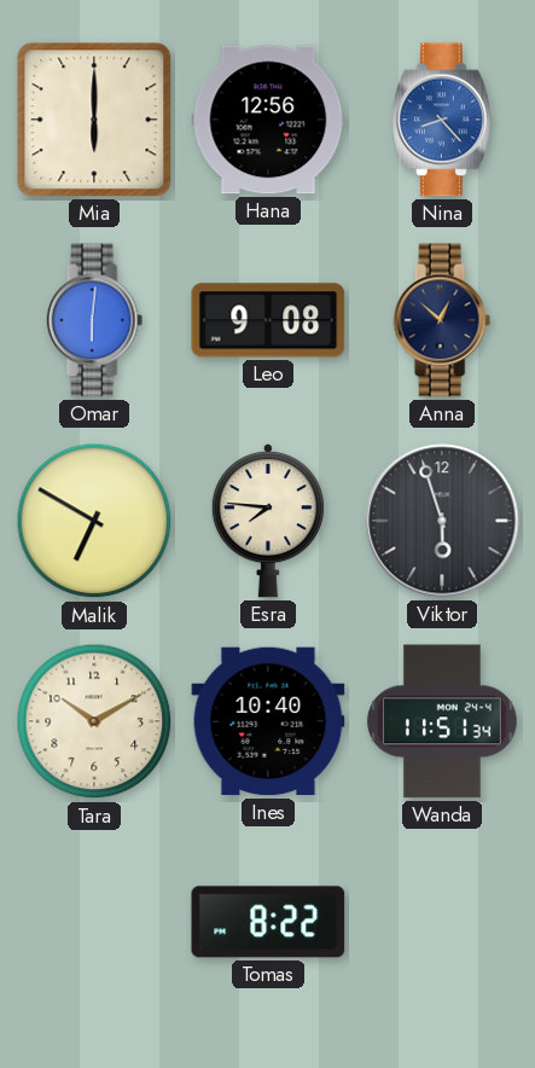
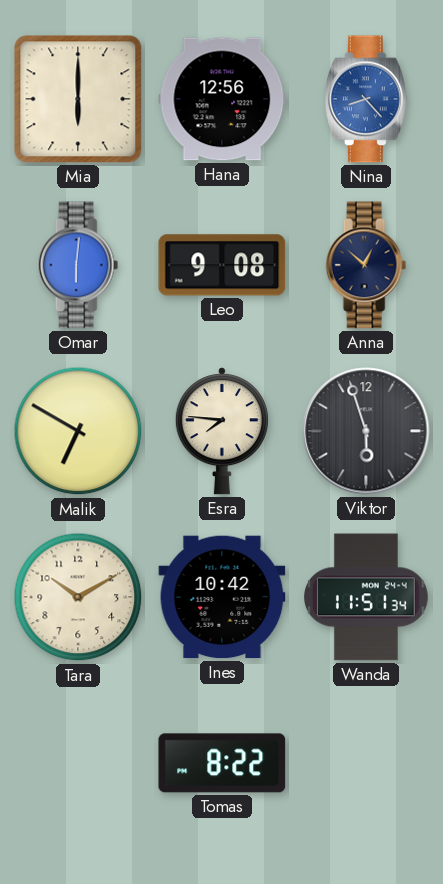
Ines: 10:40 -> 10:42
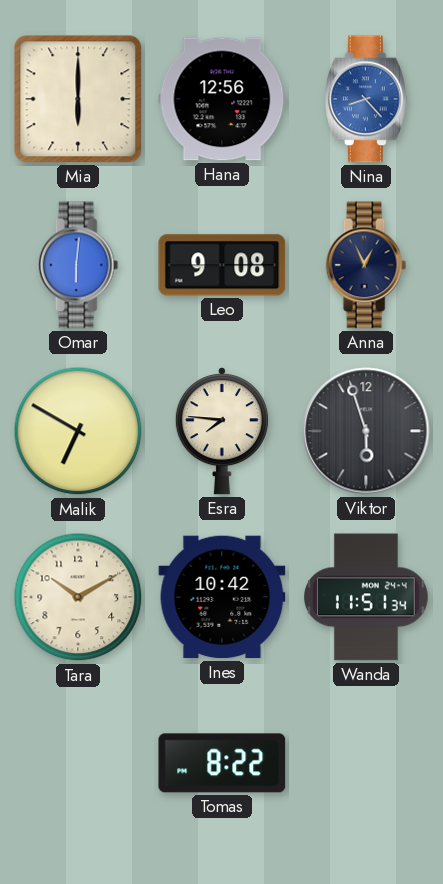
Anna: 12:52 -> 12:56
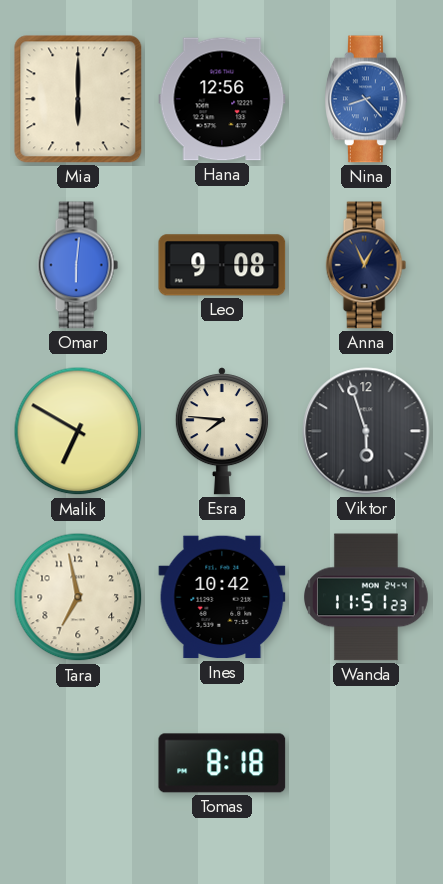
Tara: 10:10 -> 6:58
Wanda: 11:51:34 -> 11:51:23
Tomas: 8:22 -> 8:18
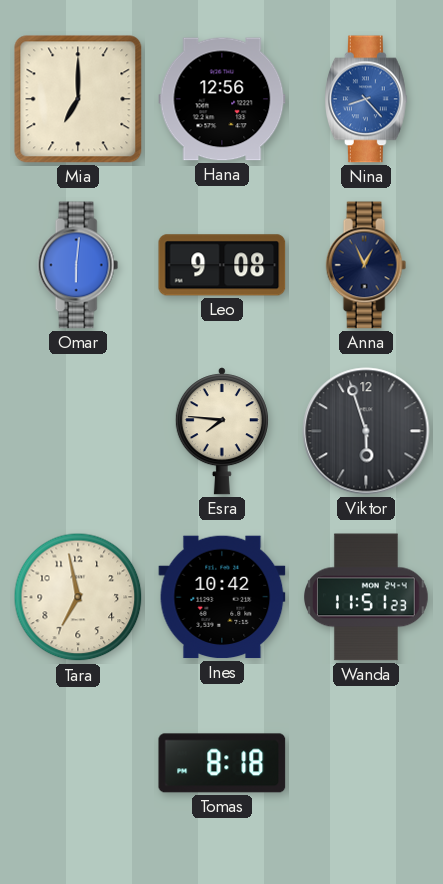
Mia: 6:00 -> 7:00
Malik: 6:50 -> none
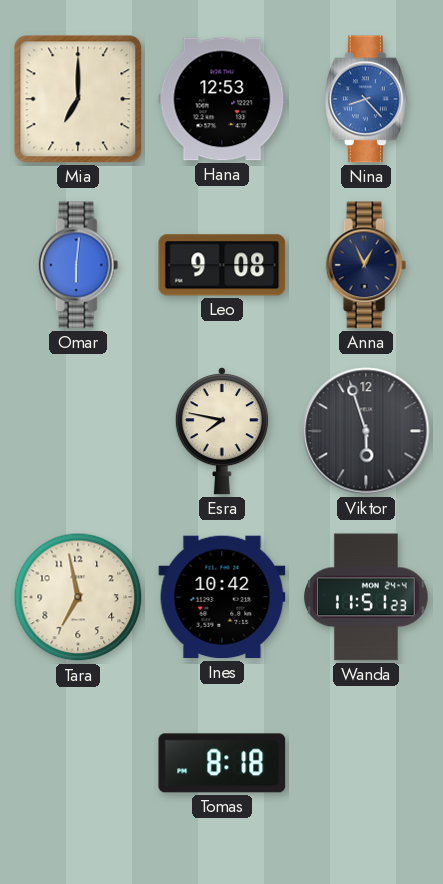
Hana: 12:56 -> 12:53
Esra: 7:46 -> 7:47
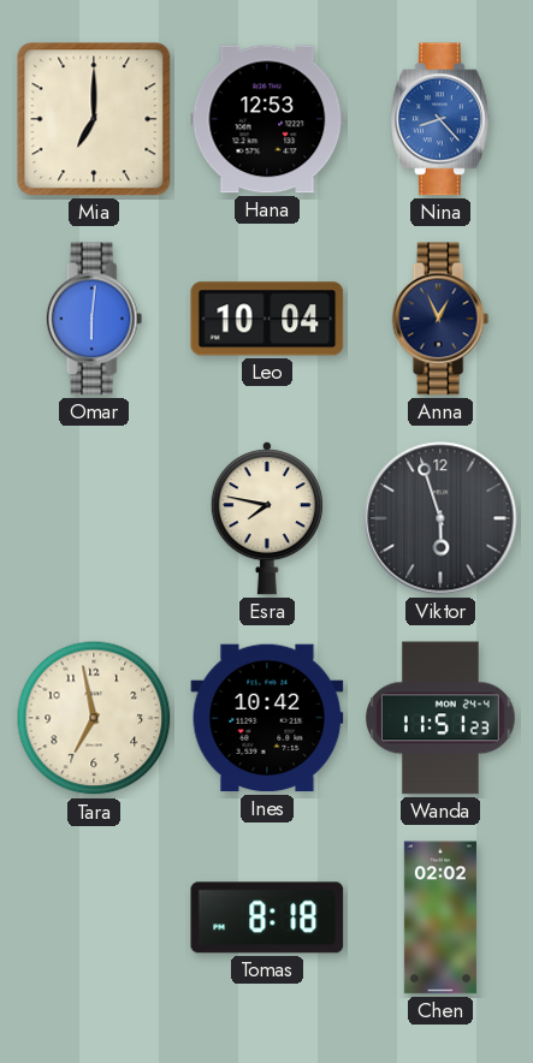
Leo: 9:08 -> 10:04
Chen: none -> 02:02
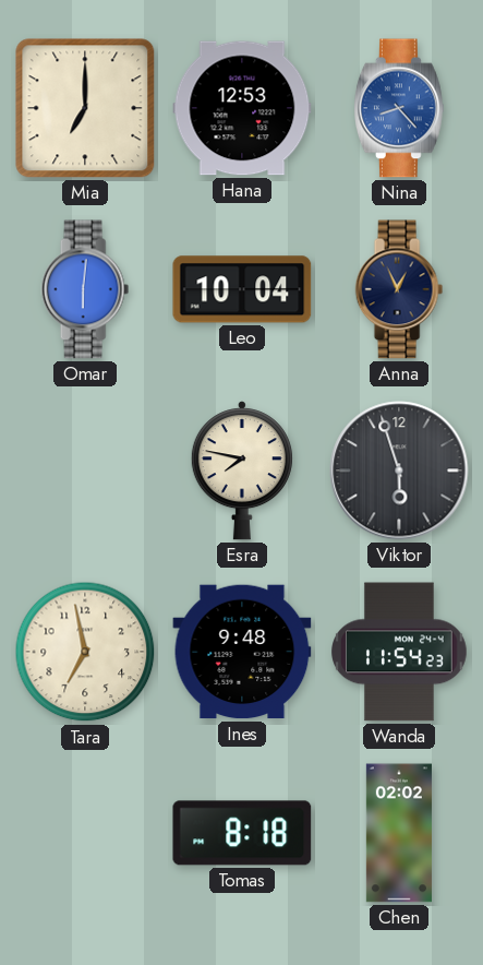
Ines: 10:42 -> 9:48
Wanda: 11:51 -> 11:54
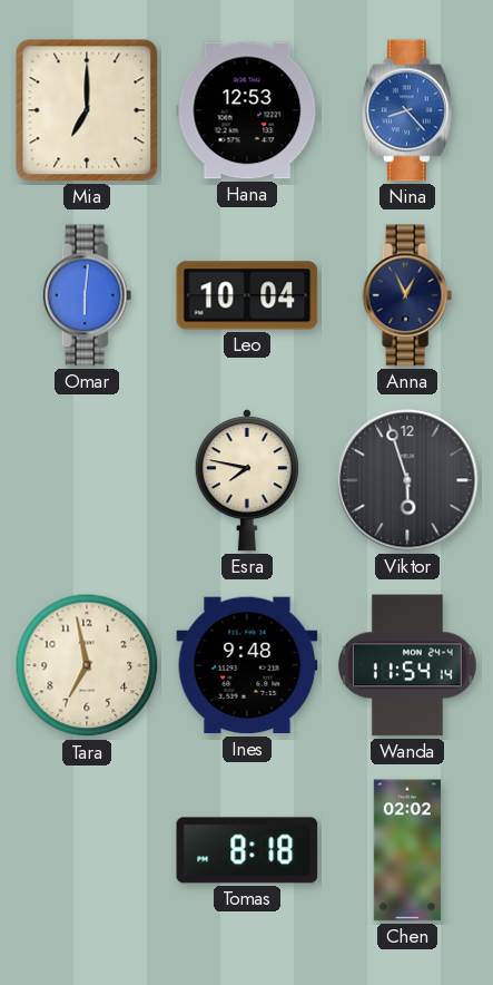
Wanda: 11:54:23 -> 11:54:14
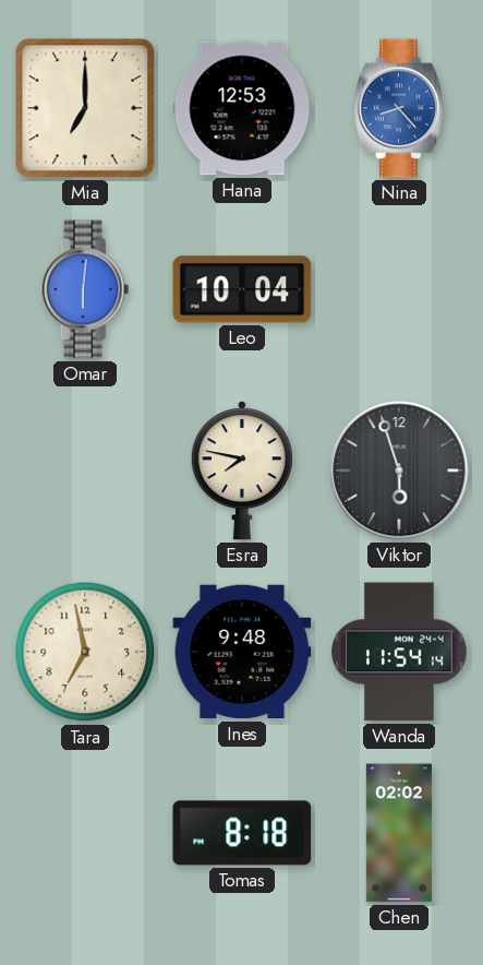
Anna: 12:56 -> none
